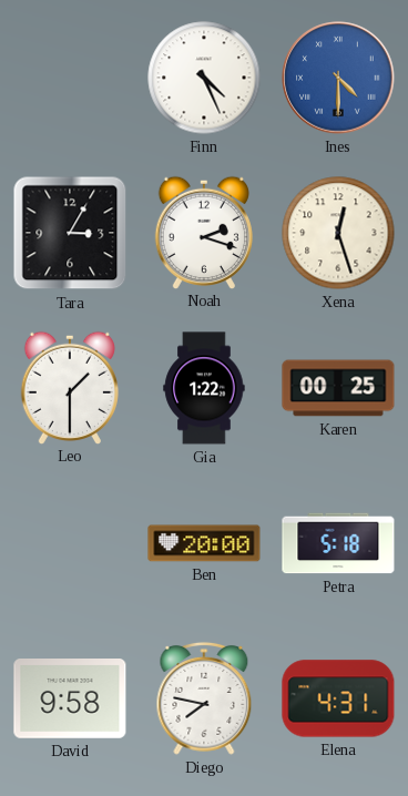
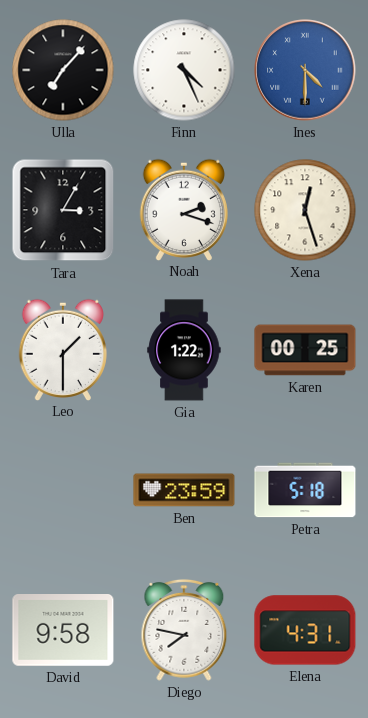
Ulla: none -> 7:07
Ben: 20:00 -> 23:59
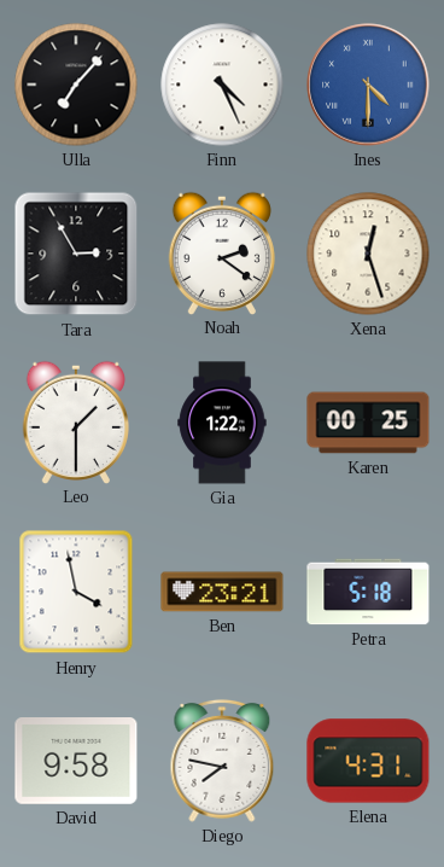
Tara: 3:05 -> 2:55
Noah: 2:18 -> 2:21
Henry: none -> 3:58
Ben: 23:59 -> 23:21
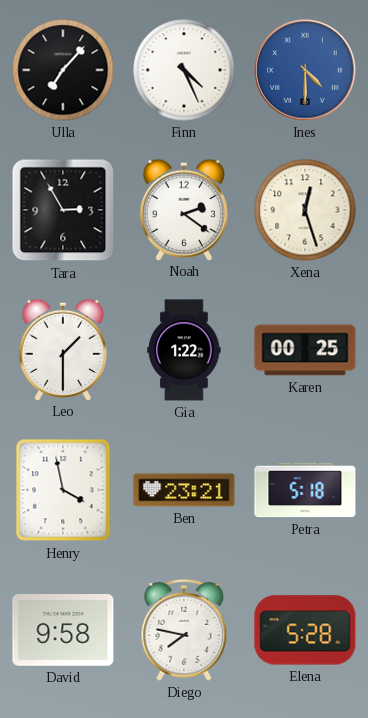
Elena: 4:31 -> 5:28
